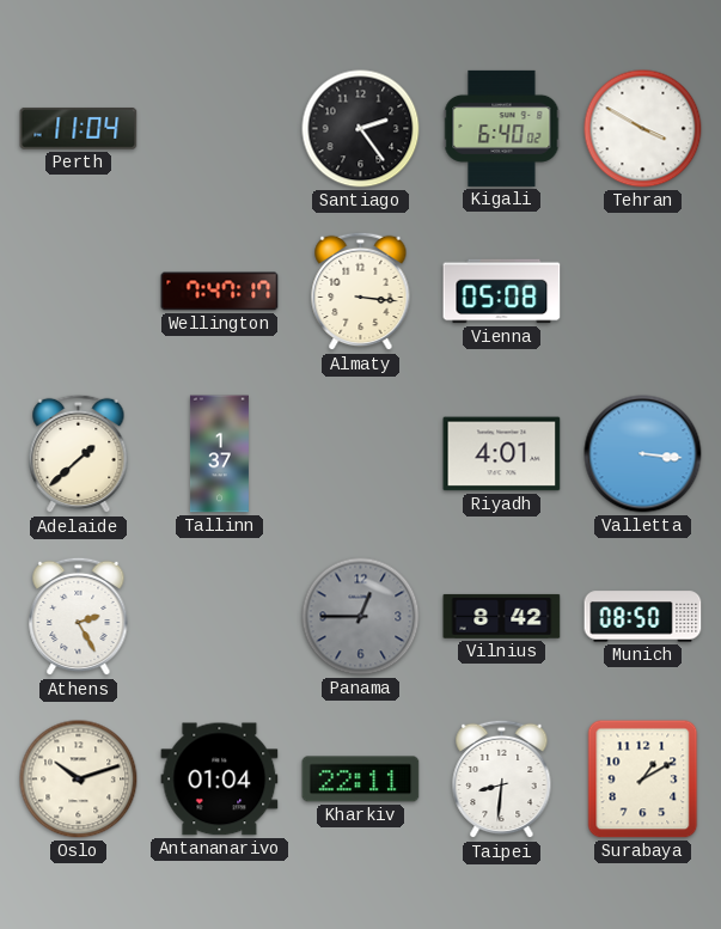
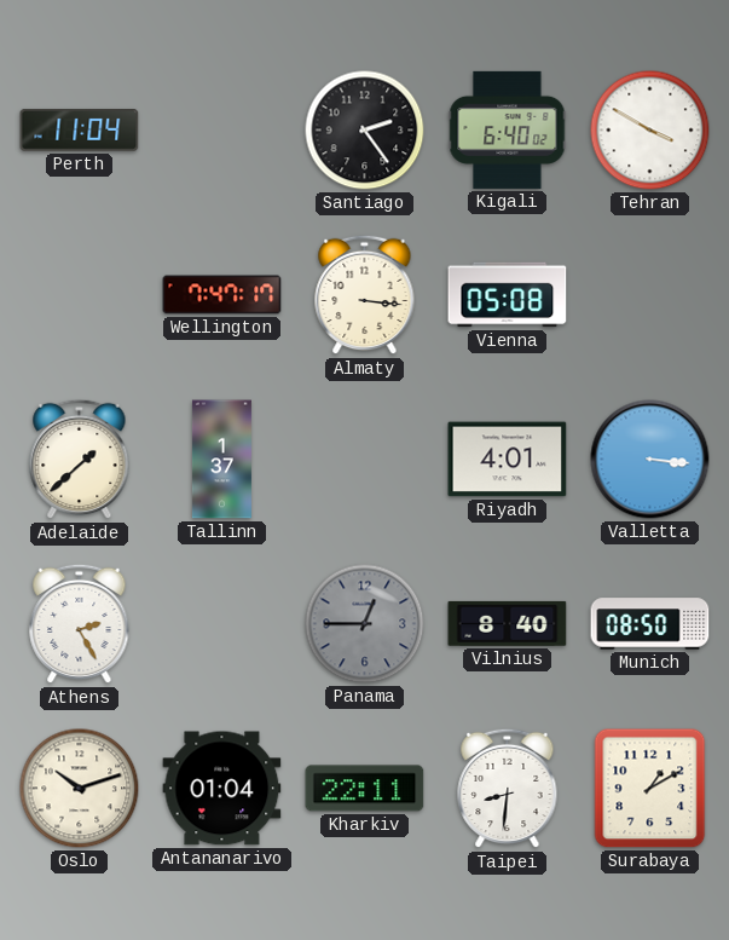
Vilnius: 8:42 -> 8:40
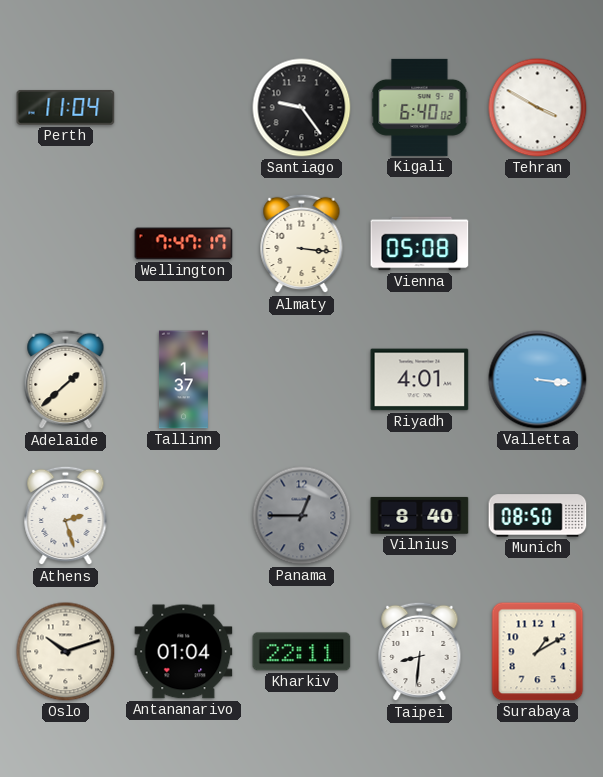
Santiago: 2:24 -> 9:24
Athens: 2:25 -> 2:27
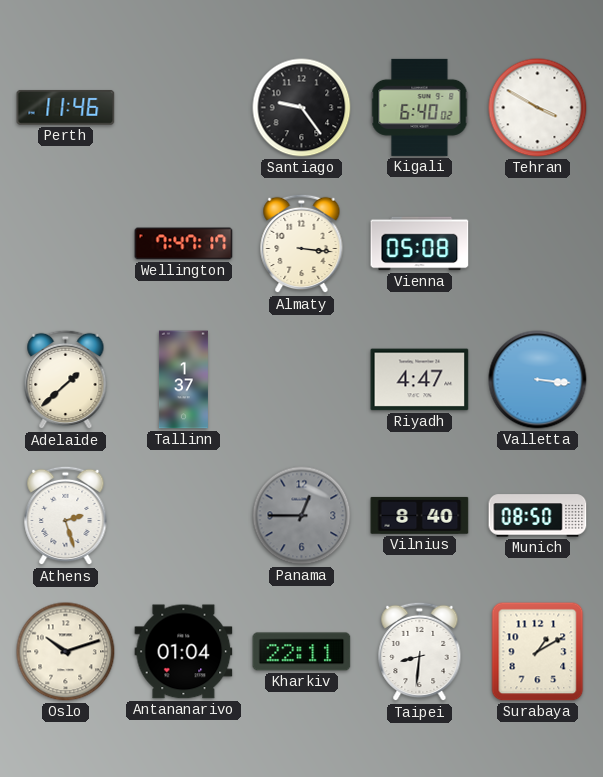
Perth: 11:04 -> 11:46
Riyadh: 4:01 -> 4:47
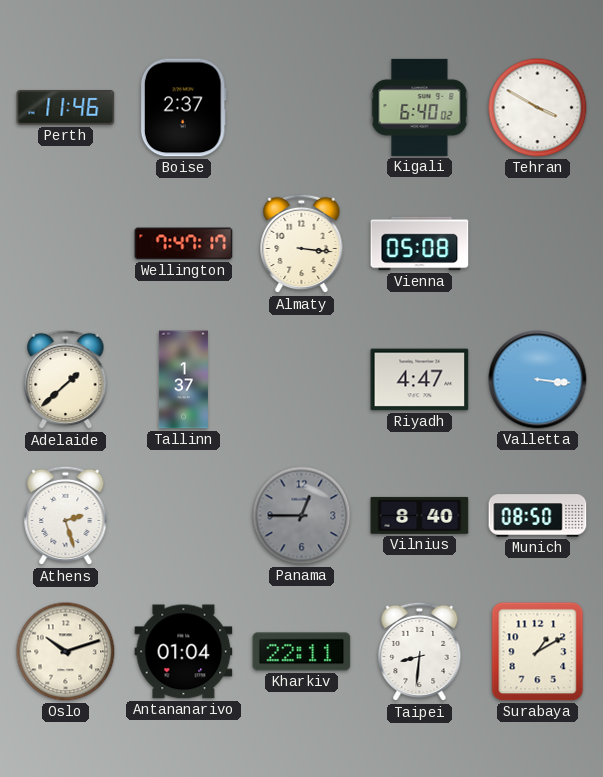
Boise: none -> 2:37
Santiago: 9:24 -> none
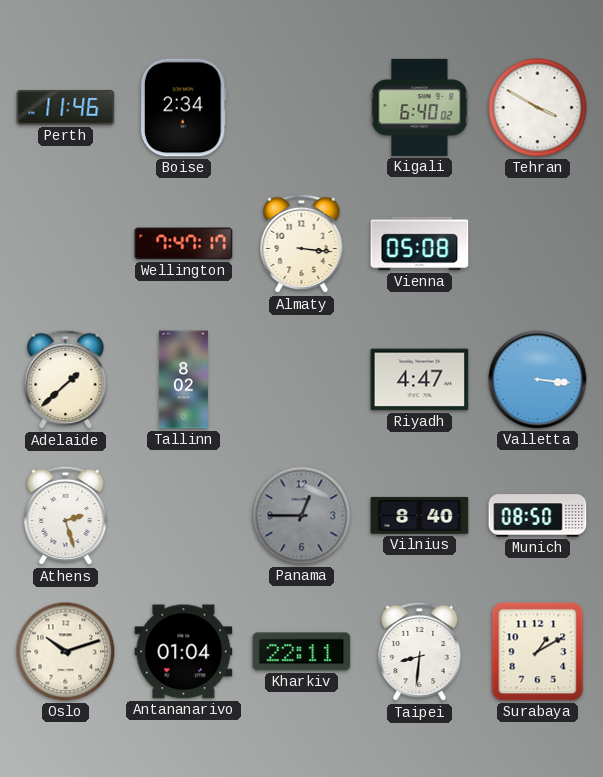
Boise: 2:37 -> 2:34
Tallinn: 1:37 -> 8:02
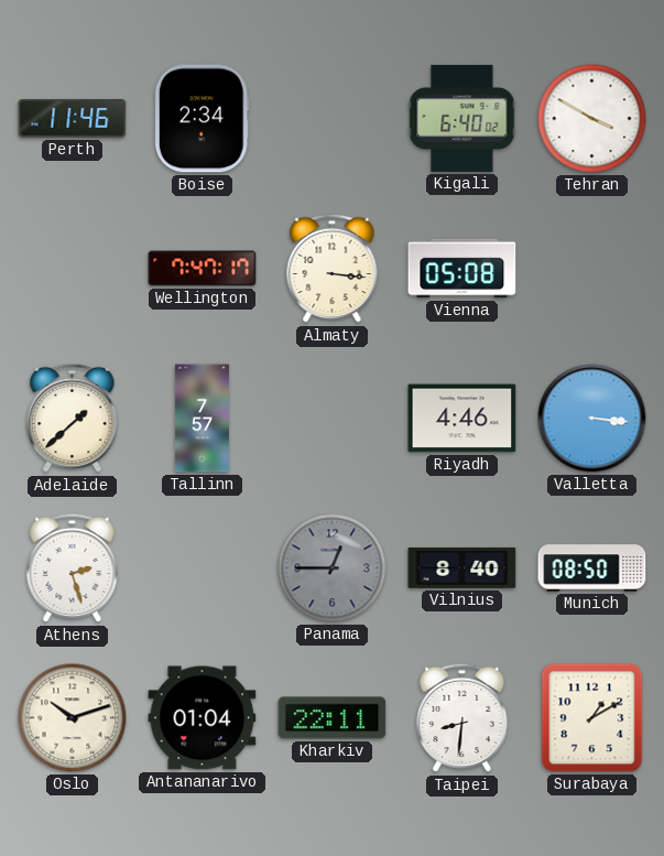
Tallinn: 8:02 -> 7:57
Riyadh: 4:47 -> 4:46
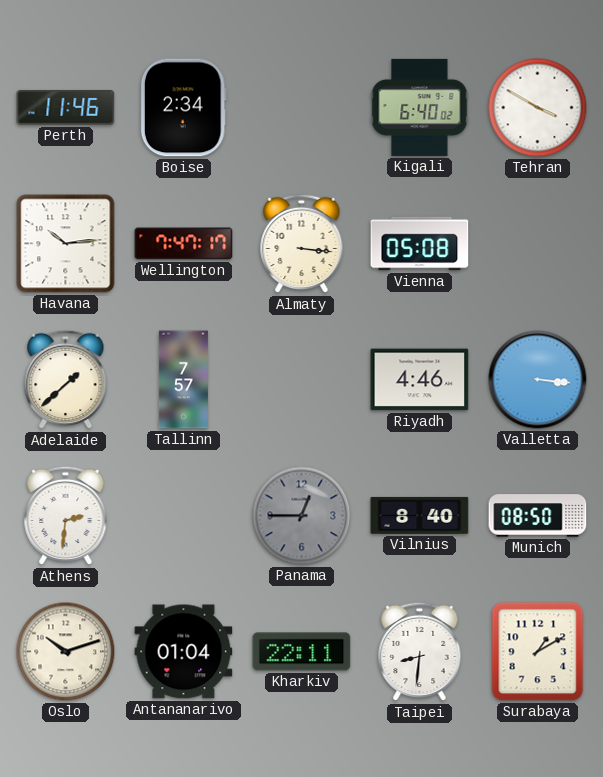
Havana: none -> 10:14
Athens: 2:27 -> 2:31
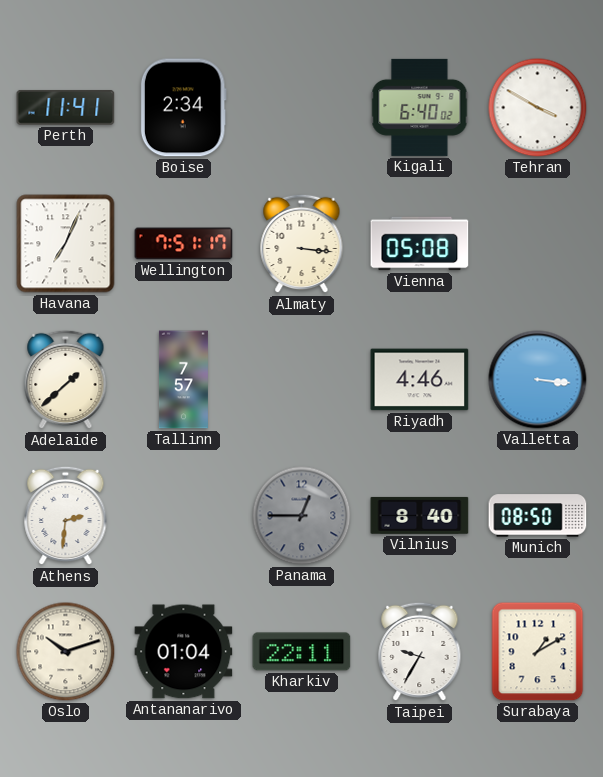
Perth: 11:46 -> 11:41
Havana: 10:14 -> 7:04
Wellington: 7:47 -> 7:51
Taipei: 8:31 -> 9:35
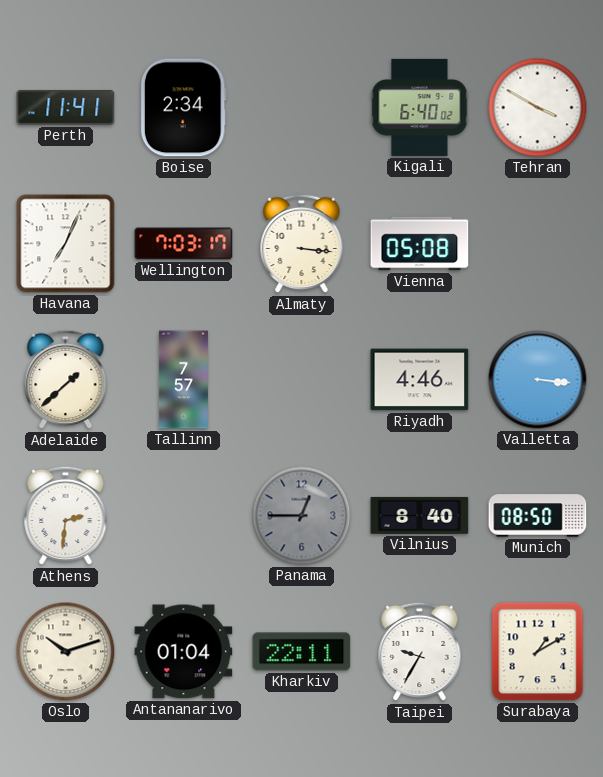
Wellington: 7:51 -> 7:03
